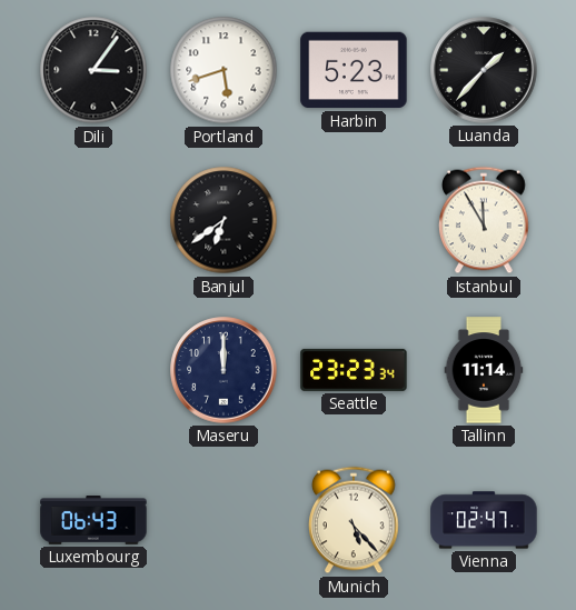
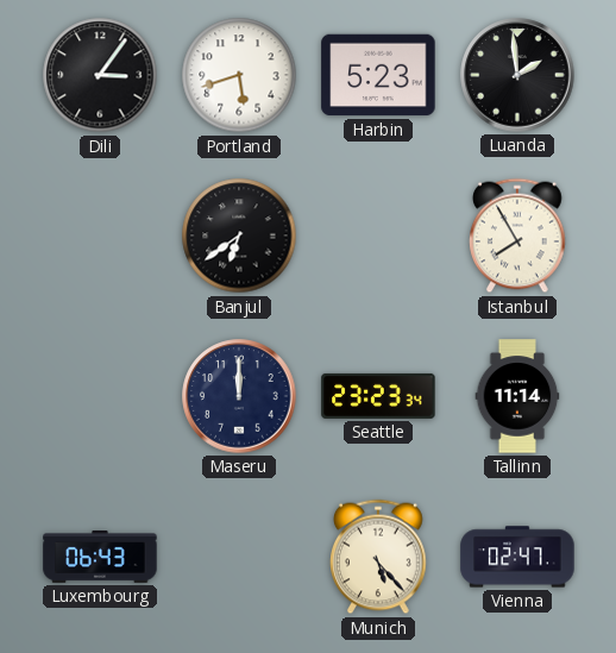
Luanda: 1:37 -> 1:59
Istanbul: 11:55 -> 7:55
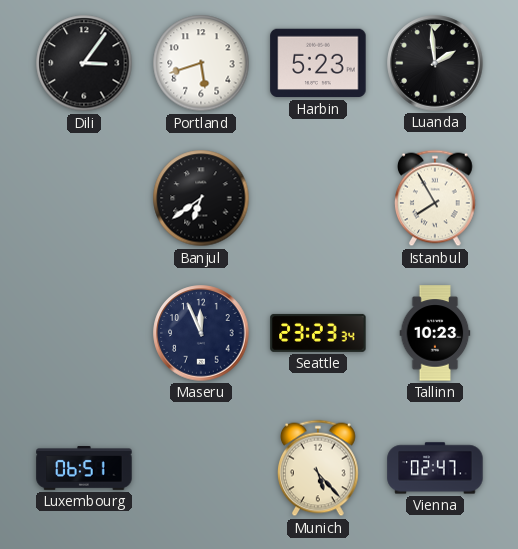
Maseru: 12:00 -> 11:56
Tallinn: 11:14 -> 10:23
Luxembourg: 06:43 -> 06:51
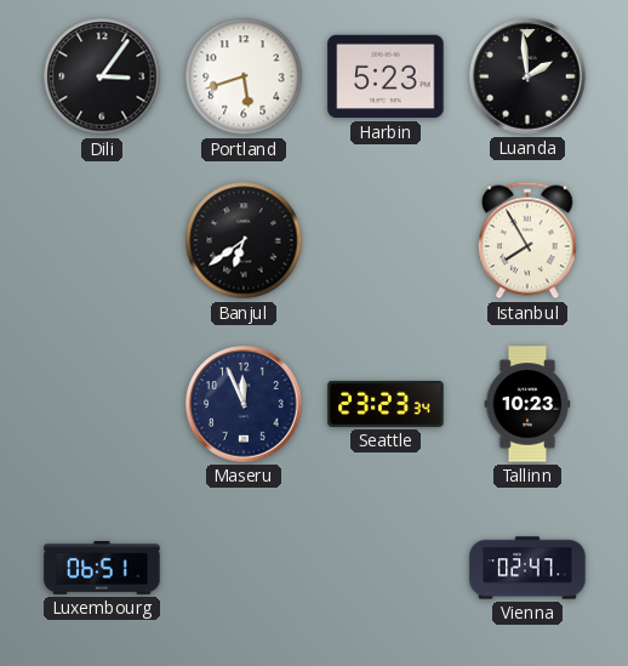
Munich: 5:23 -> none
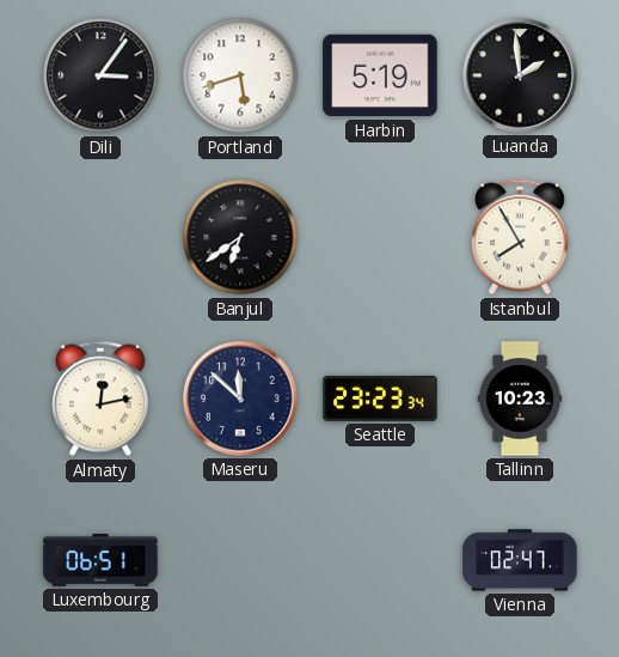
Harbin: 5:23 -> 5:19
Almaty: none -> 12:13
Maseru: 11:56 -> 11:52
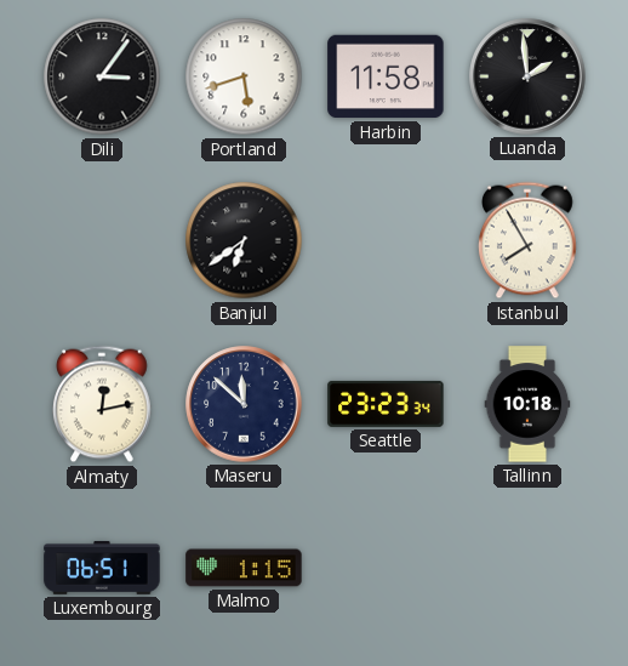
Harbin: 5:19 -> 11:58
Tallinn: 10:23 -> 10:18
Malmo: none -> 1:15
Vienna: 02:47 -> none
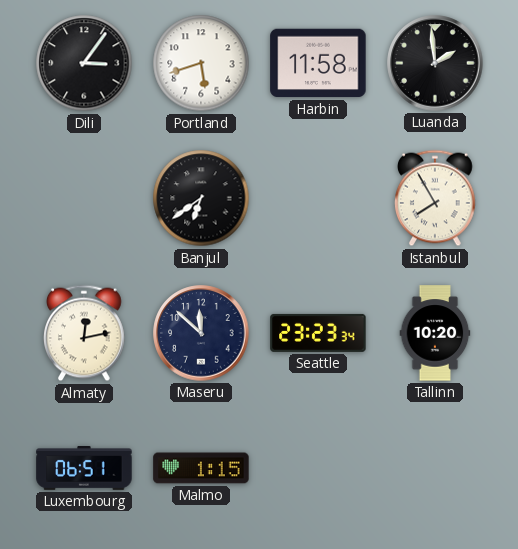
Tallinn: 10:18 -> 10:20
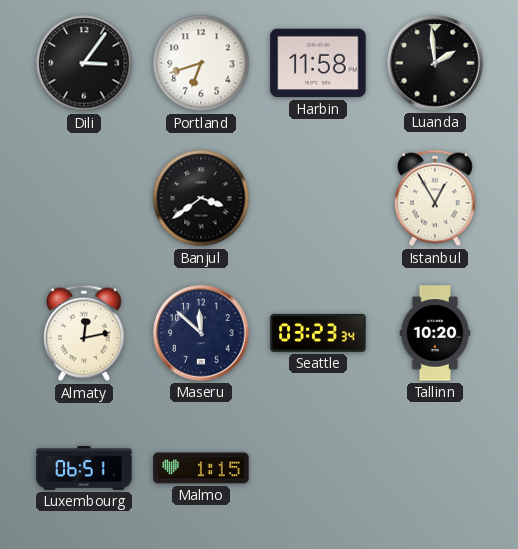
Portland: 5:42 -> 6:42
Banjul: 6:39 -> 3:39
Istanbul: 7:55 -> 12:55
Seattle: 23:23 -> 03:23
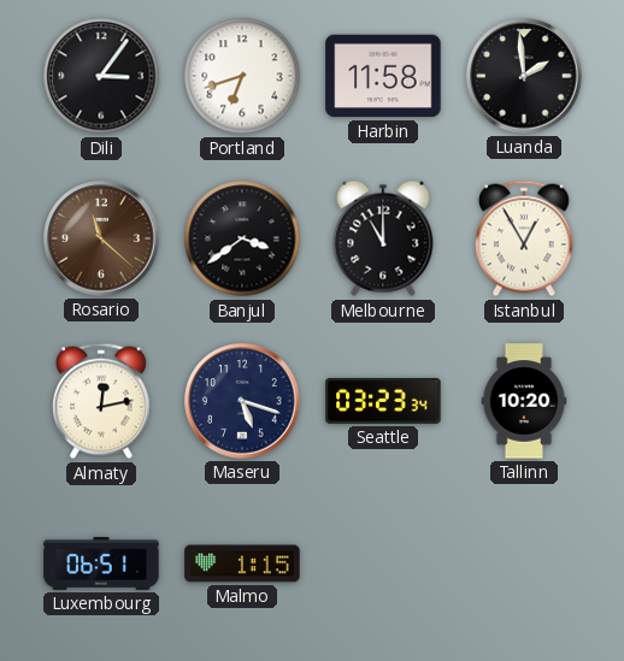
Rosario: none -> 11:22
Melbourne: none -> 11:00
Maseru: 11:52 -> 5:18
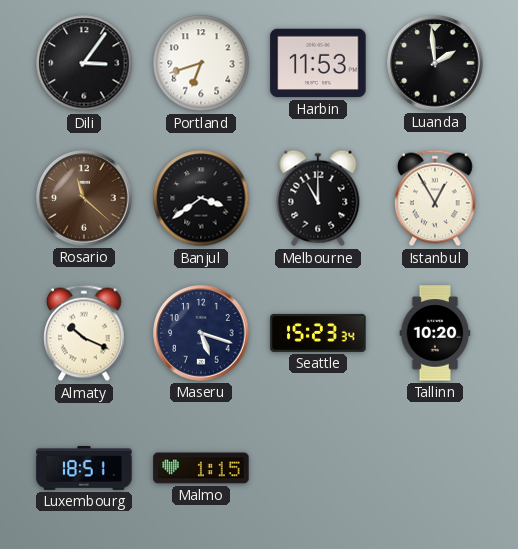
Harbin: 11:58 -> 11:53
Almaty: 12:13 -> 10:19
Seattle: 03:23 -> 15:23
Luxembourg: 06:51 -> 18:51
